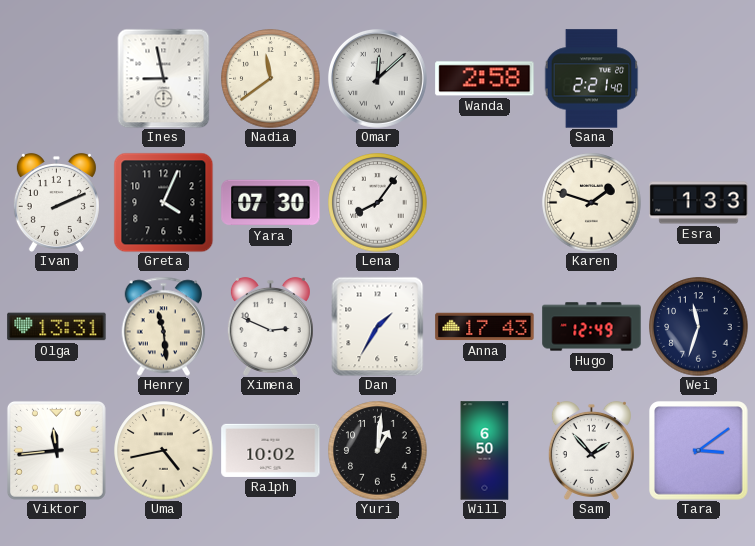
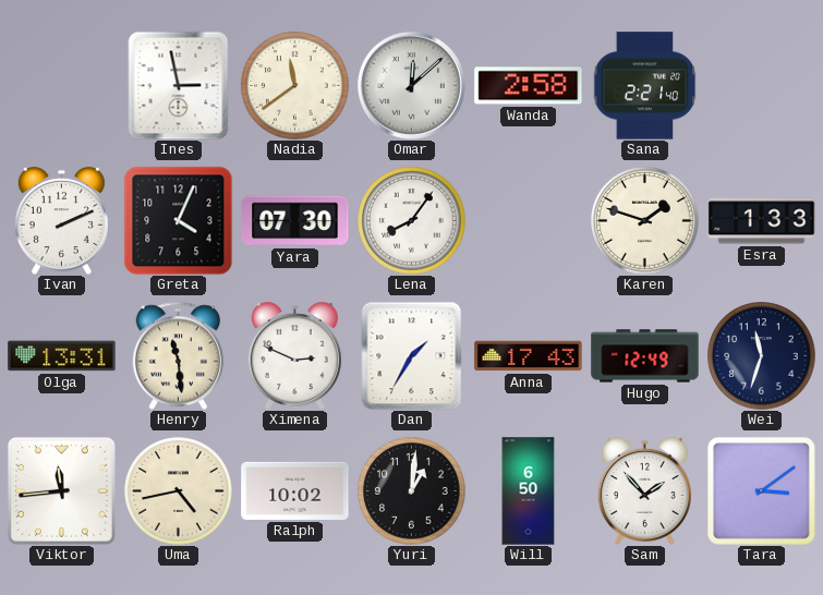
Ines: 8:58 -> 2:58
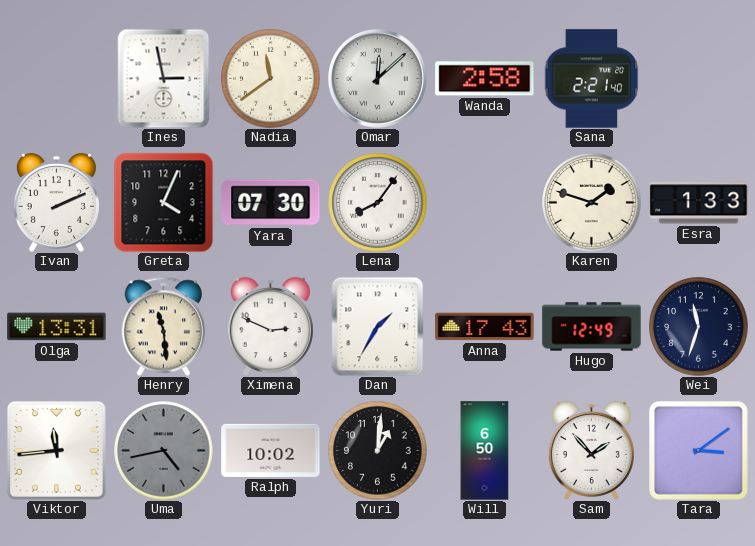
Uma dial: cream -> grey
